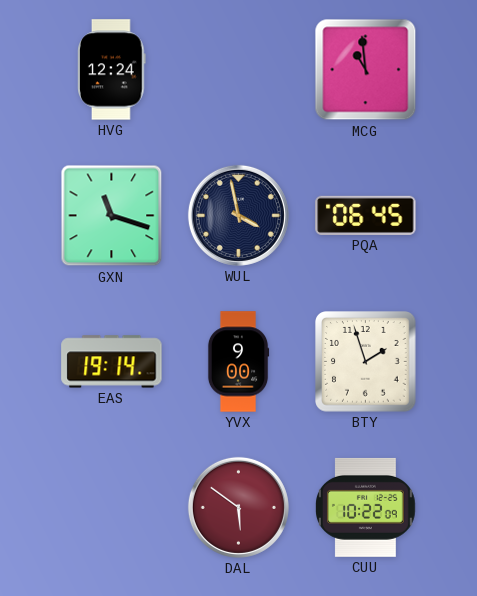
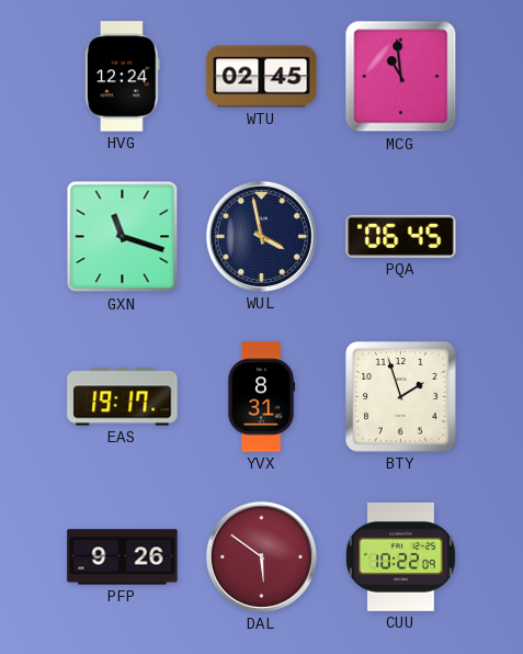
WTU: none -> 02:45
EAS: 19:14 -> 19:17
YVX: 9:00 -> 8:31
PFP: none -> 9:26
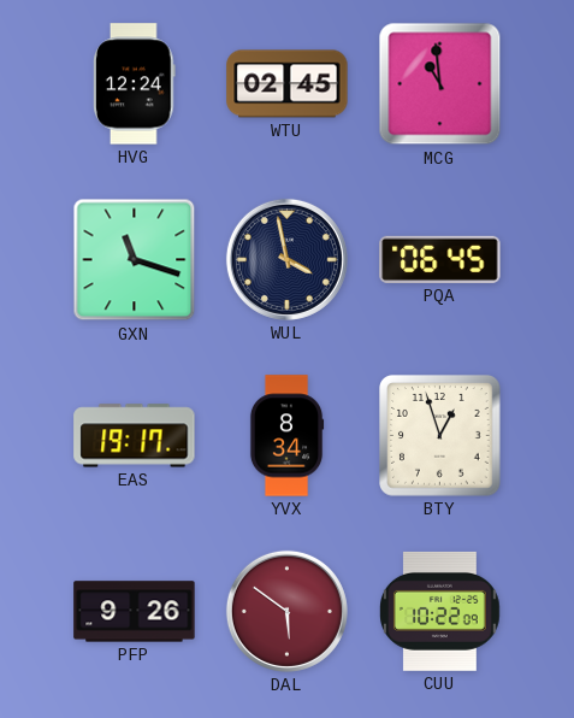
YVX: 8:31 -> 8:34
BTY: 1:57 -> 12:57
